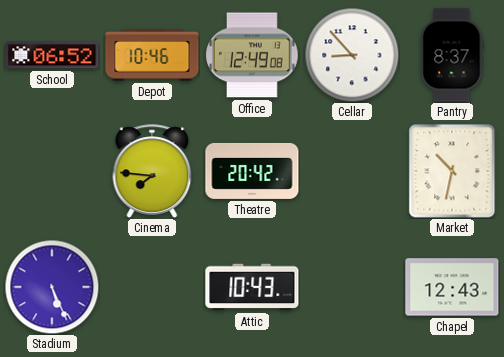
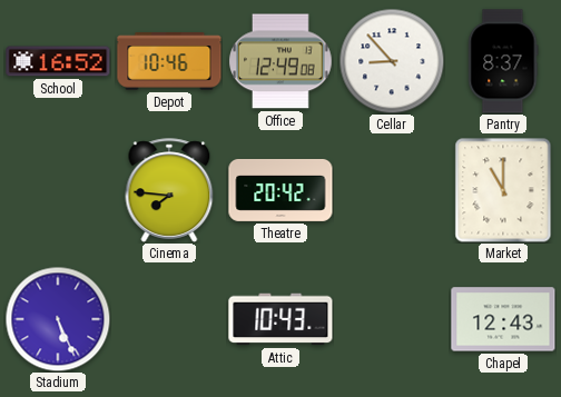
School: 06:52 -> 16:52
Market: 10:32 -> 11:00
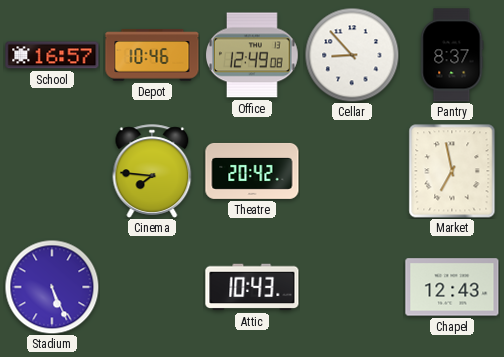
School: 16:52 -> 16:57
Market: 11:00 -> 6:58
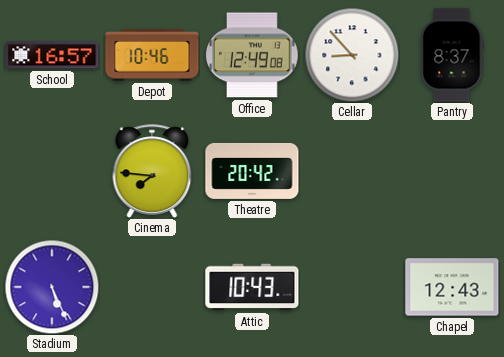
Market: 6:58 -> none
